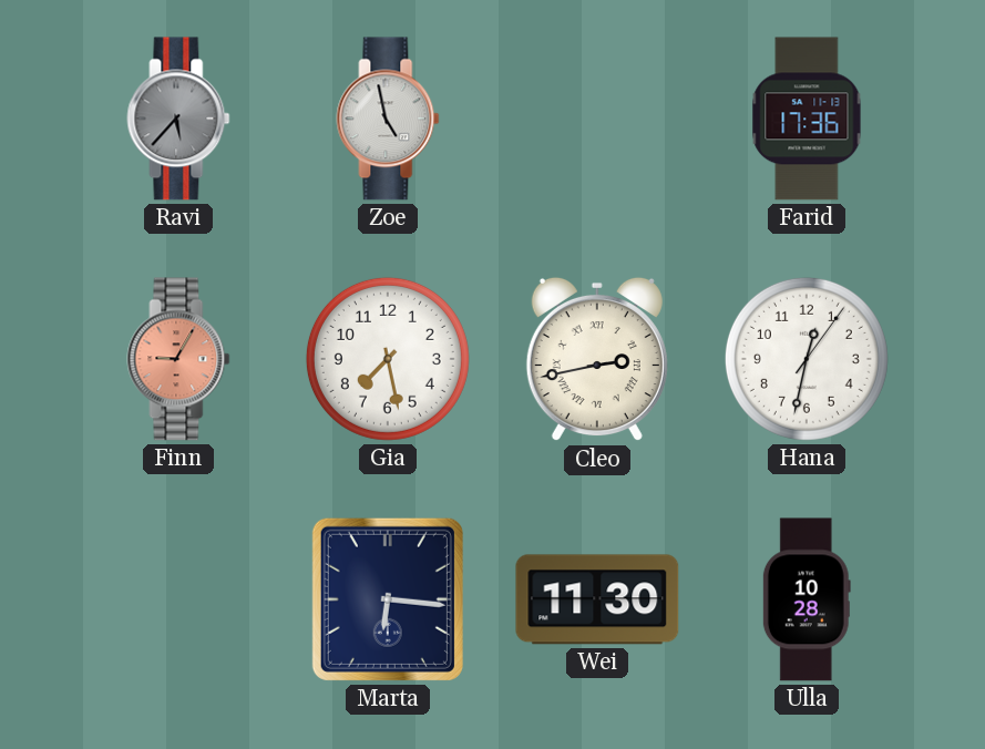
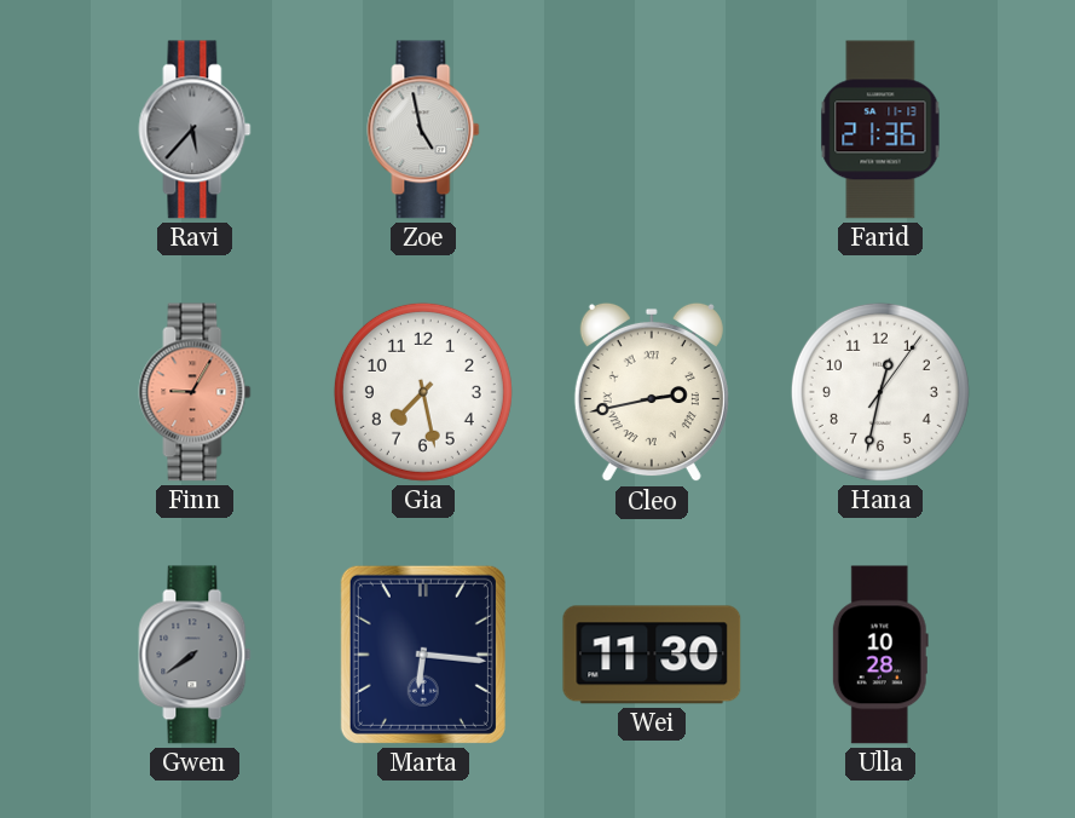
Farid: 17:36 -> 21:36
Gwen: none -> 7:39
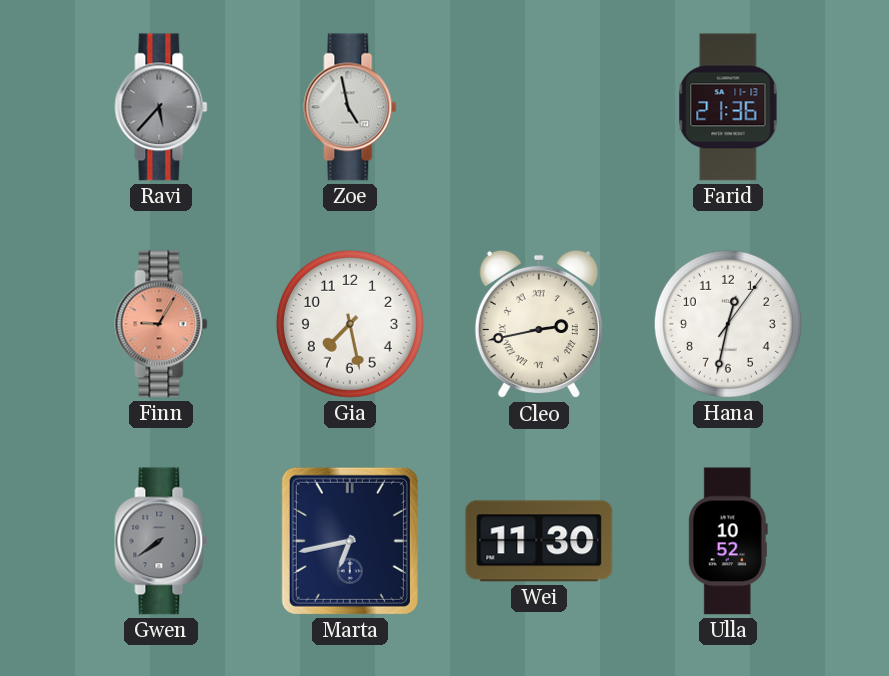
Marta: 6:16 -> 6:43
Ulla: 10:28 -> 10:52
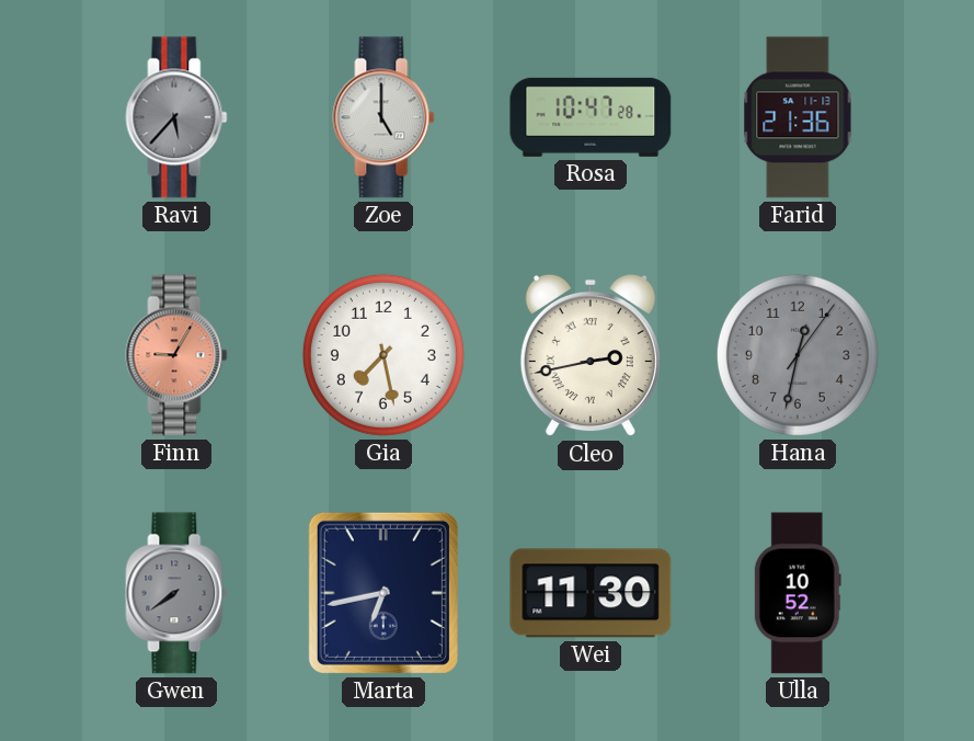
Zoe: 4:58 -> 5:00
Rosa: none -> 10:47
Hana dial: white -> grey
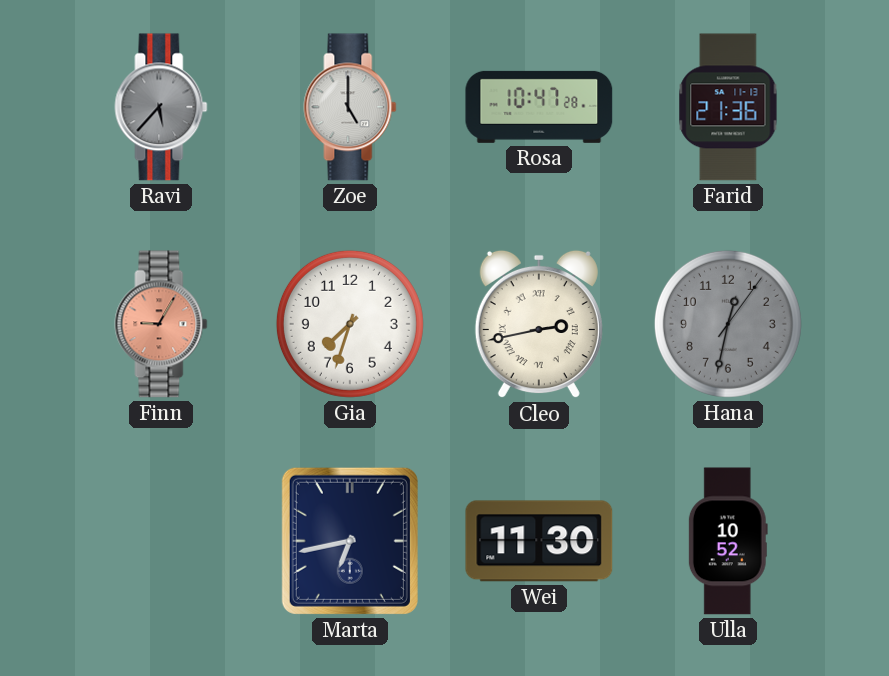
Gia: 7:28 -> 7:33
Gwen: 7:39 -> none
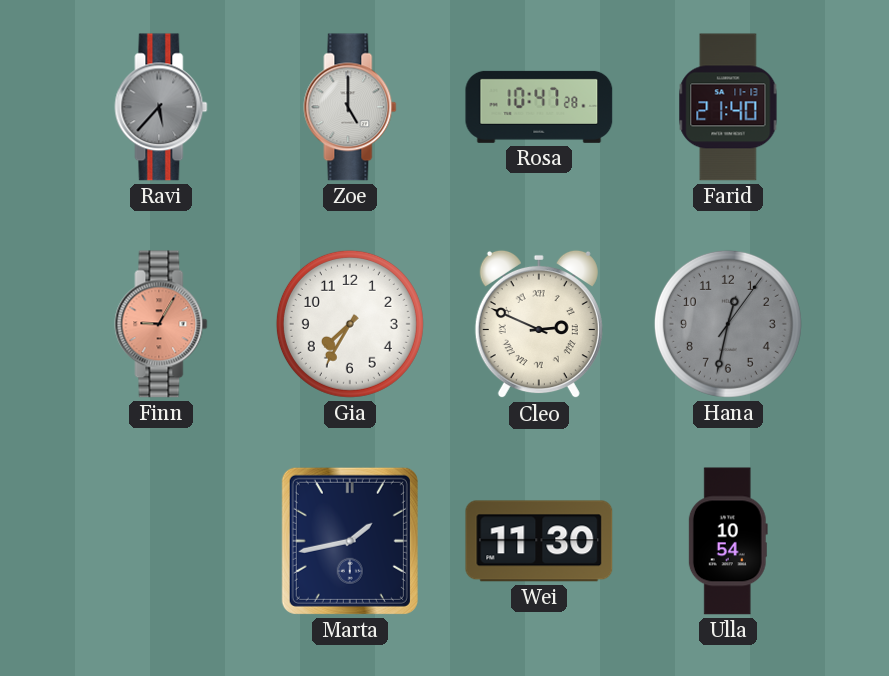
Farid: 21:36 -> 21:40
Gia: 7:33 -> 7:35
Cleo: 2:43 -> 2:49
Marta: 6:43 -> 1:43
Ulla: 10:52 -> 10:54
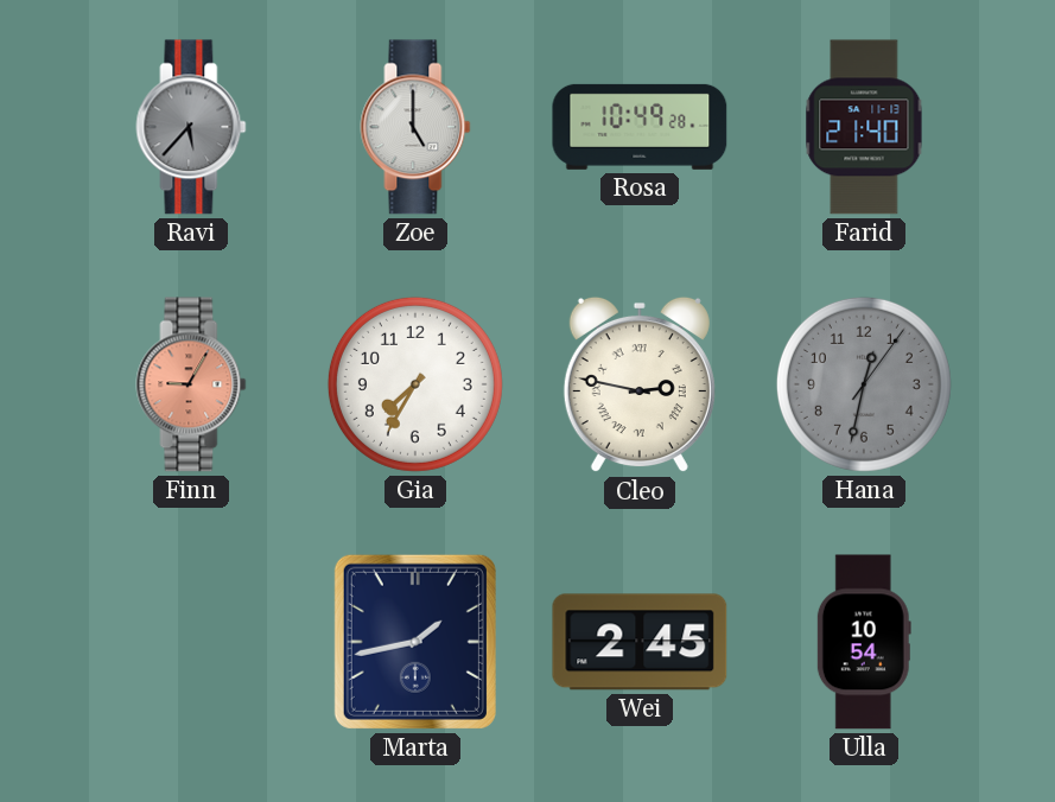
Rosa: 10:47 -> 10:49
Cleo: 2:49 -> 2:47
Wei: 11:30 -> 2:45
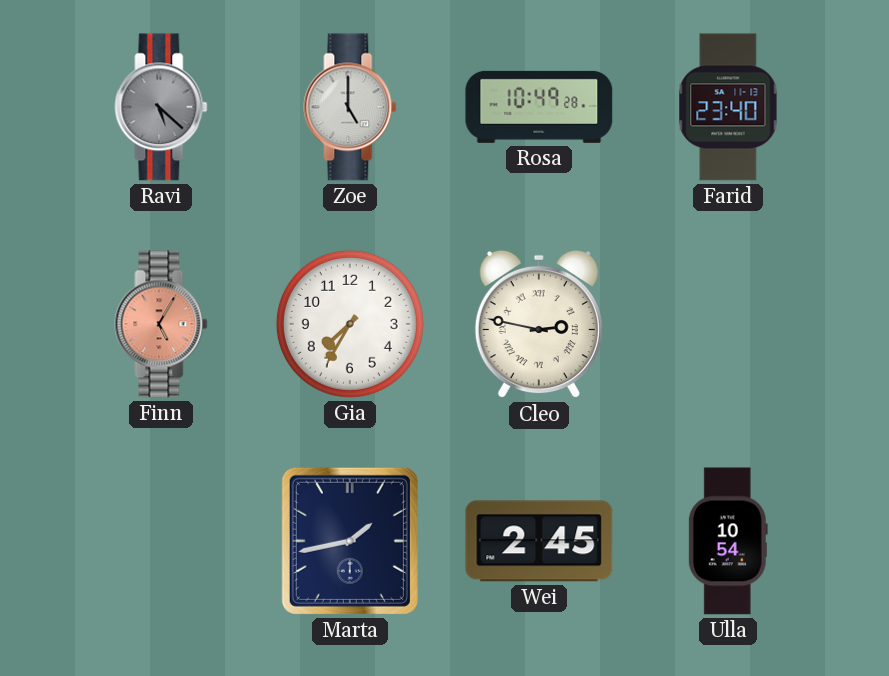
Ravi: 5:37 -> 5:22
Farid: 21:40 -> 23:40
Finn: 9:05 -> 5:05
Hana: 12:32 -> none
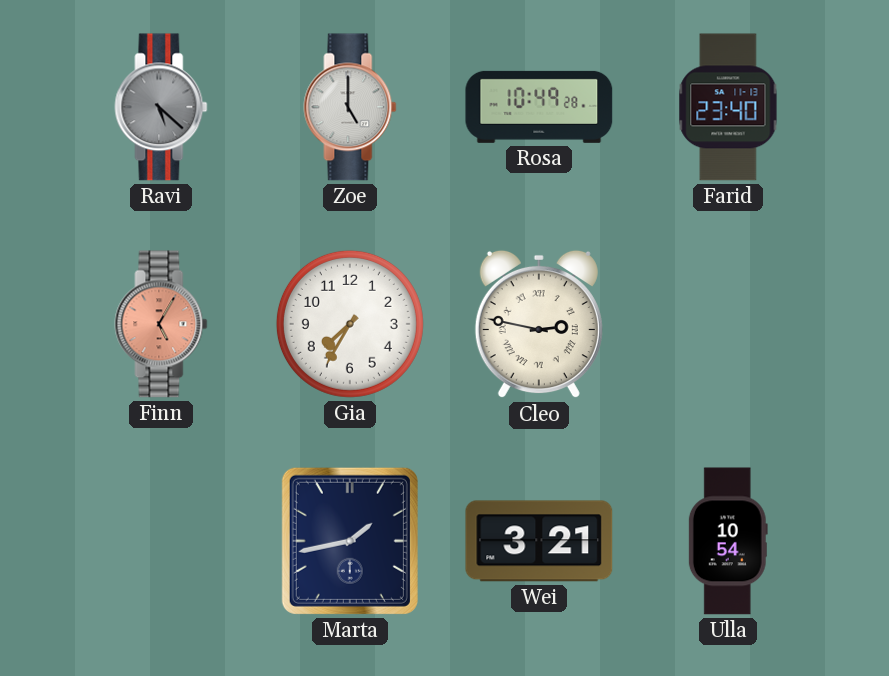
Wei: 2:45 -> 3:21
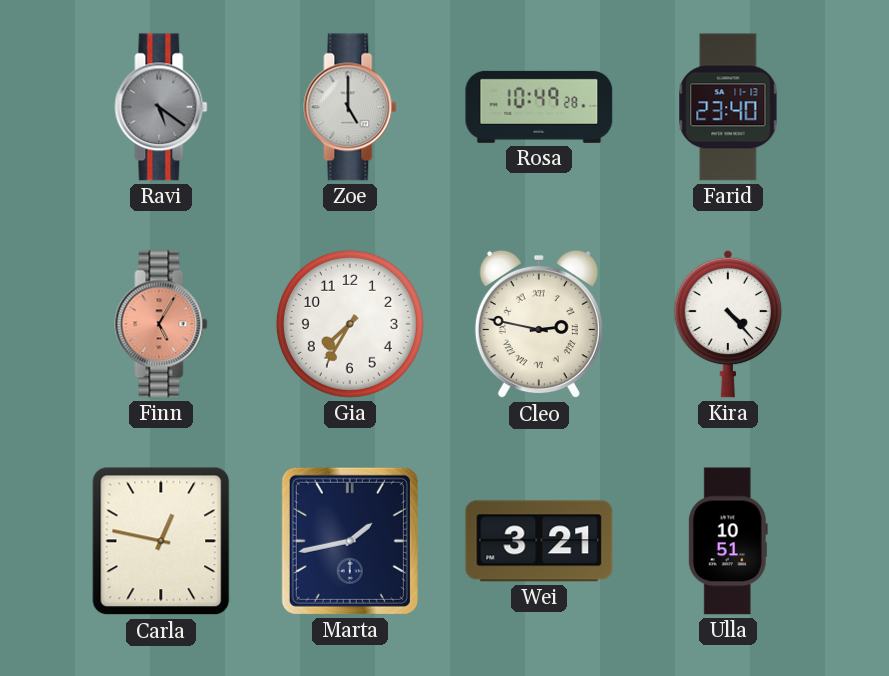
Ravi: 5:22 -> 5:21
Kira: none -> 4:23
Carla: none -> 12:47
Ulla: 10:54 -> 10:51
